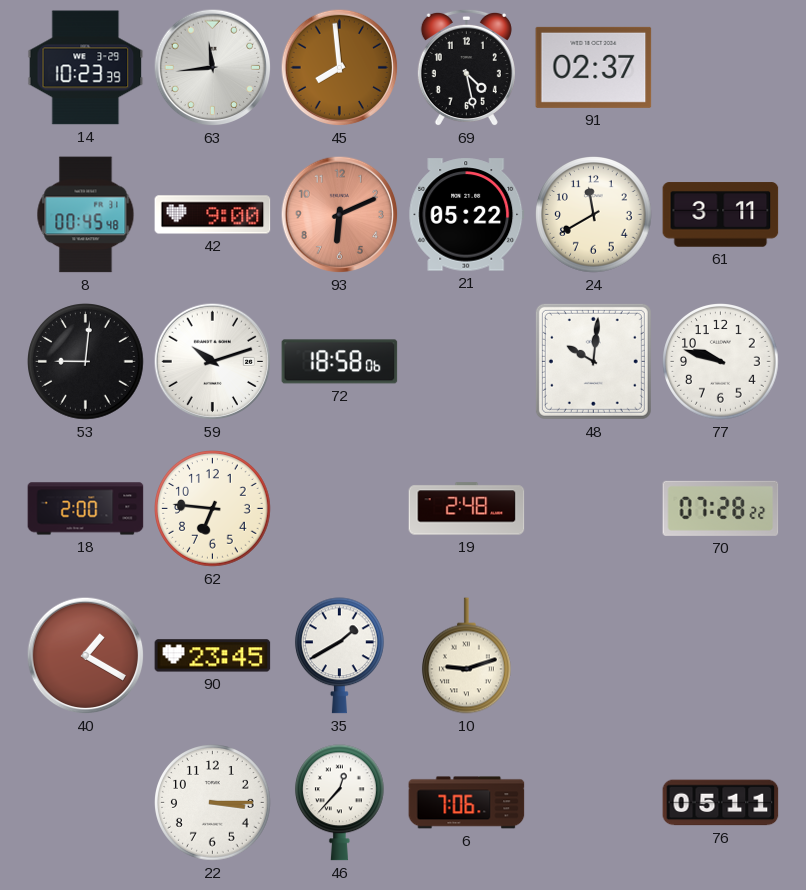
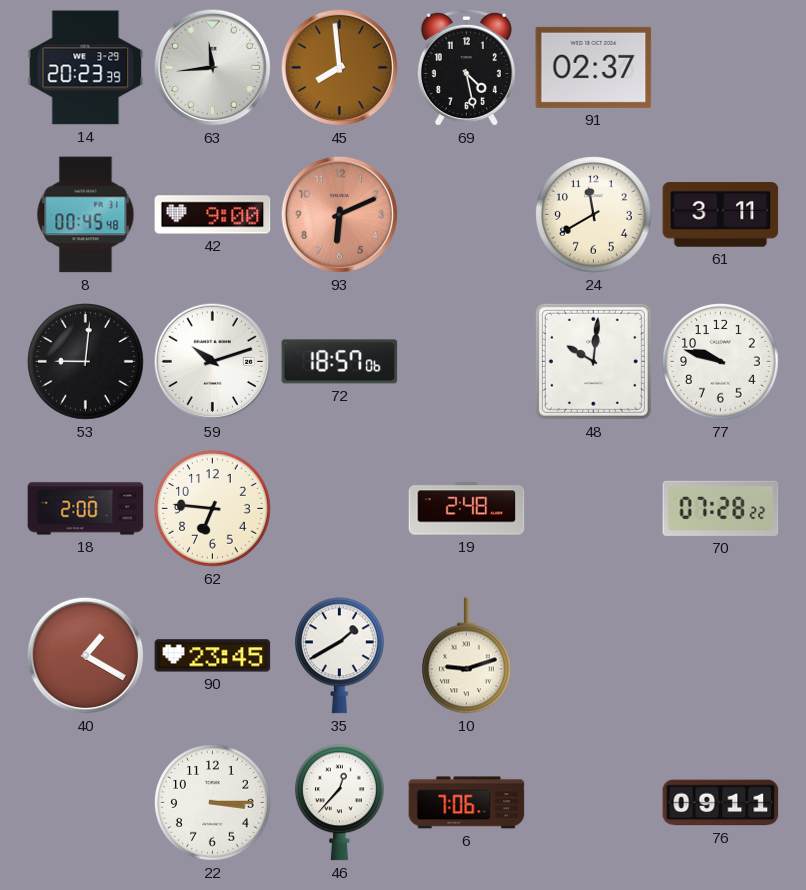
14: 10:23 -> 20:23
21: 05:22 -> none
72: 18:58 -> 18:57
76: 05:11 -> 09:11
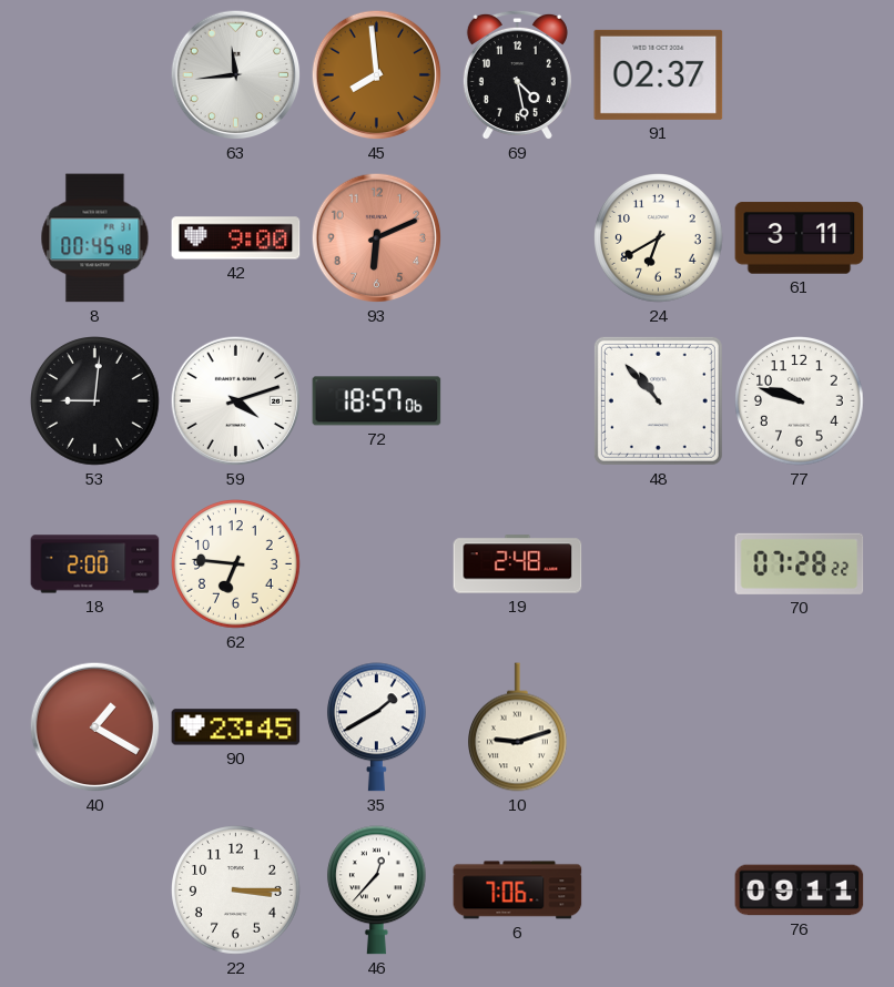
14: 20:23 -> none
24: 11:40 -> 6:40
59: 10:12 -> 4:12
48: 10:01 -> 10:53
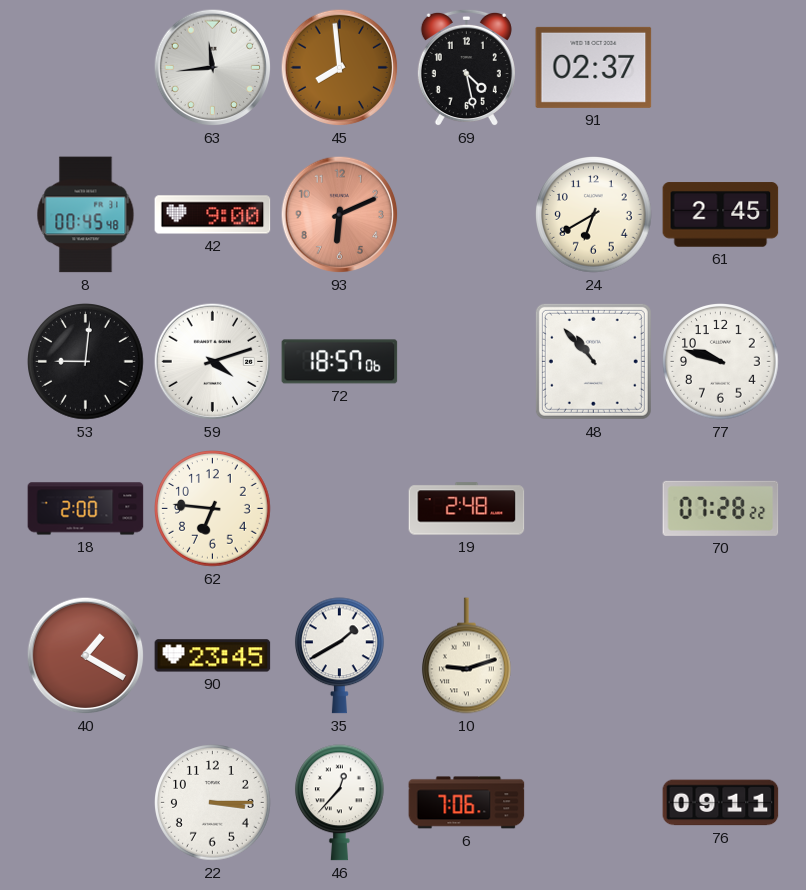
61: 3:11 -> 2:45
